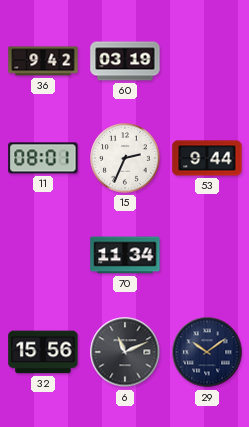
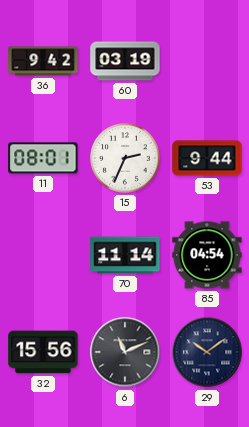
70: 11:34 -> 11:14
85: none -> 04:54
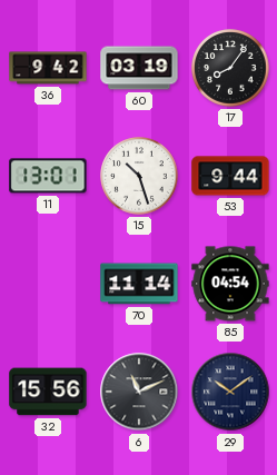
17: none -> 8:06
11: 08:01 -> 13:01
15: 2:34 -> 10:27
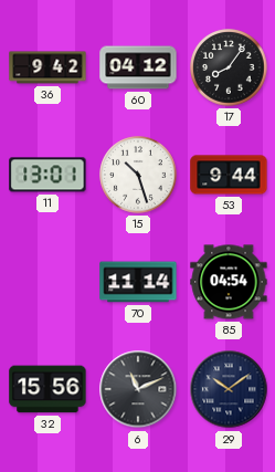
60: 03:19 -> 04:12
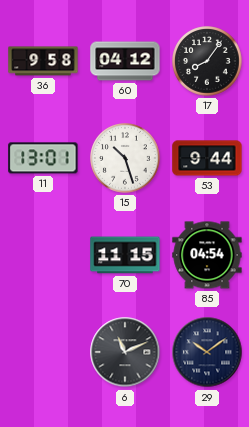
36: 9:42 -> 9:58
70: 11:14 -> 11:15
32: 15:56 -> none
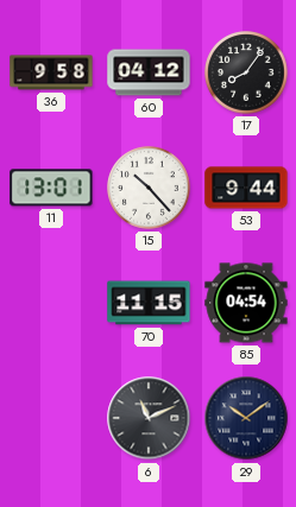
15: 10:27 -> 10:23
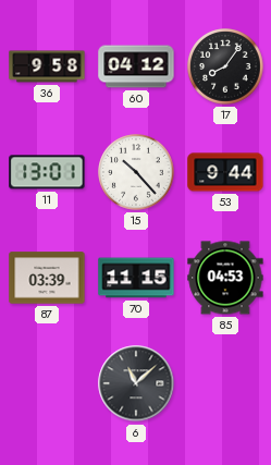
87: none -> 03:39
85: 04:54 -> 04:53
6: 11:11 -> 11:08
29: 10:09 -> none
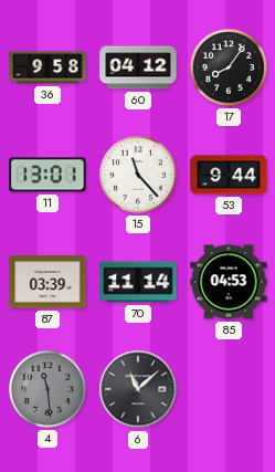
15: 10:23 -> 11:23
70: 11:15 -> 11:14
4: none -> 11:29
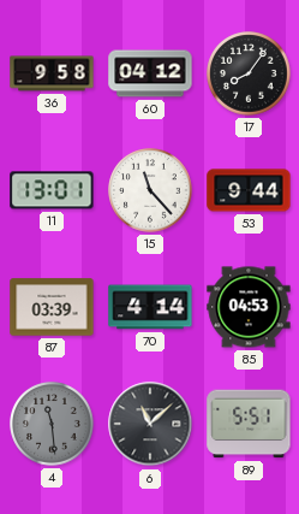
70: 11:14 -> 4:14
89: none -> 5:51
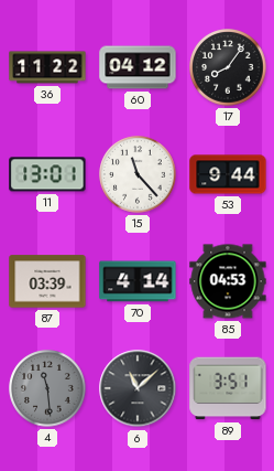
36: 9:58 -> 11:22
89: 5:51 -> 3:51
